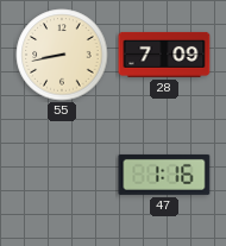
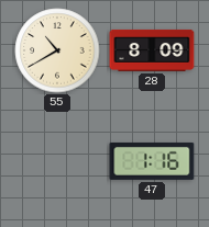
55: 8:43 -> 10:40
28: 7:09 -> 8:09
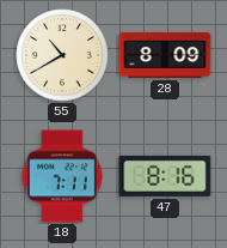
18: none -> 7:11
47: 1:16 -> 8:16
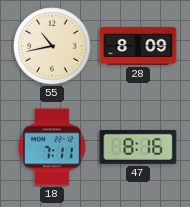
55: 10:40 -> 10:43
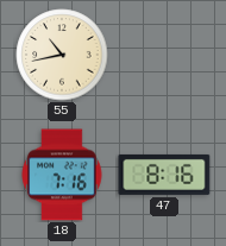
28: 8:09 -> none
18: 7:11 -> 7:16
